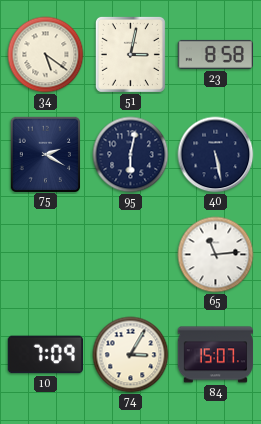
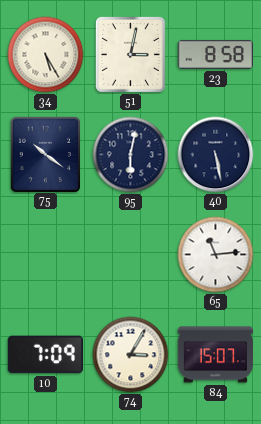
34: 5:21 -> 5:25
75: 2:20 -> 10:21
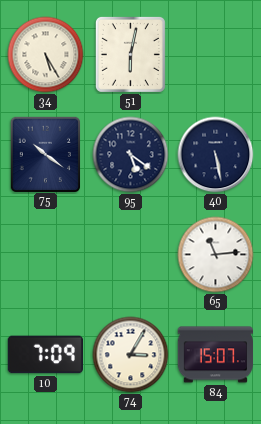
51: 3:02 -> 6:02
23: 8:58 -> none
95: 6:02 -> 5:21
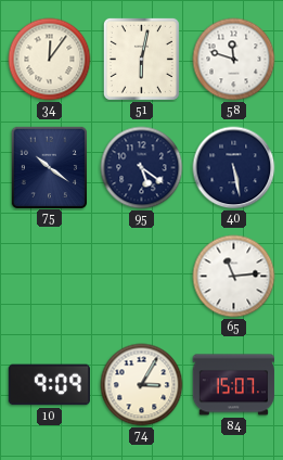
34: 5:25 -> 12:06
58: none -> 11:48
10: 7:09 -> 9:09
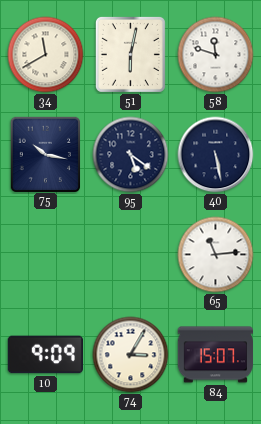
34: 12:06 -> 11:40
75: 10:21 -> 10:17
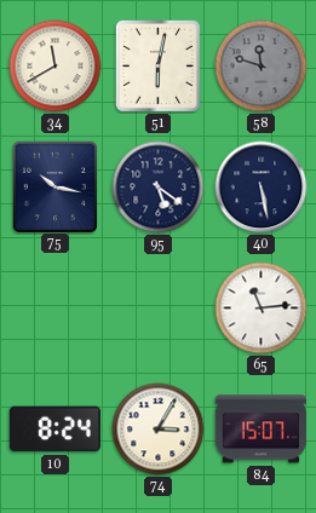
58 dial: white -> grey
10: 9:09 -> 8:24
